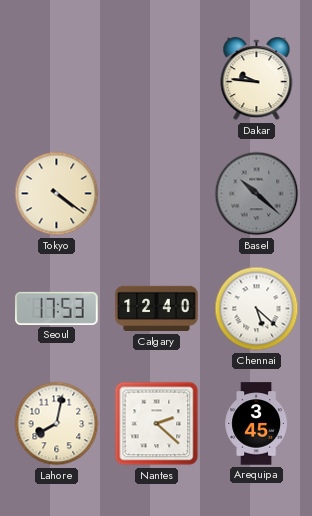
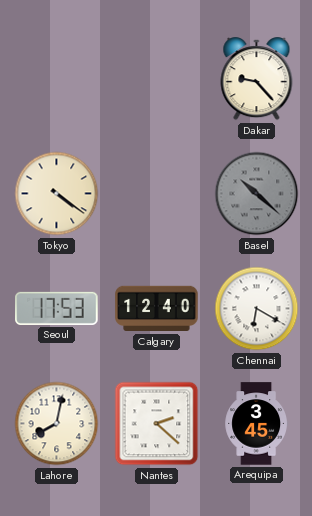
Dakar: 9:46 -> 9:23
Chennai: 5:22 -> 6:20
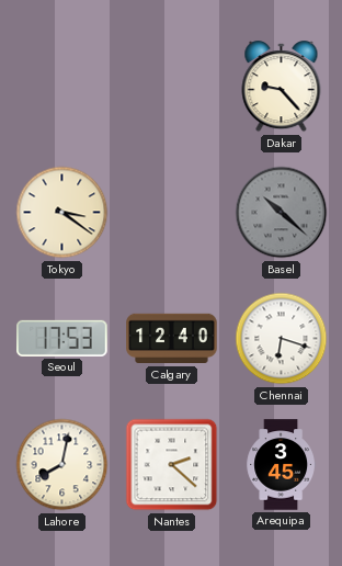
Tokyo: 4:21 -> 3:21
Chennai: 6:20 -> 6:18
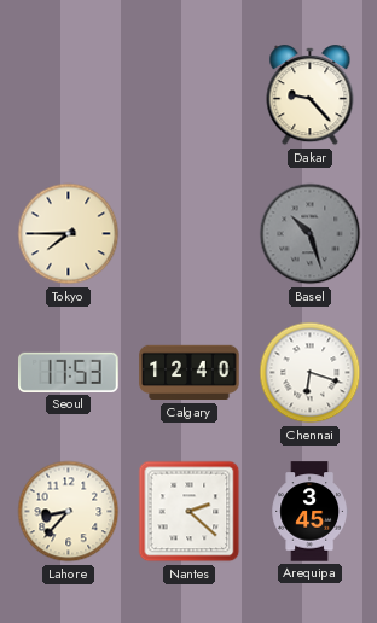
Tokyo: 3:21 -> 7:45
Basel: 10:22 -> 10:27
Lahore: 8:02 -> 8:37
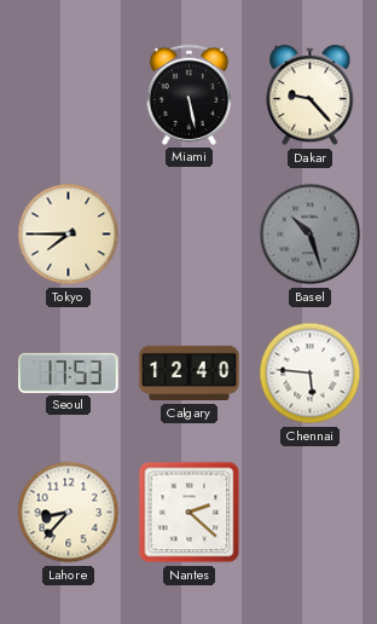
Miami: none -> 5:28
Chennai: 6:18 -> 5:46
Arequipa: 3:45 -> none
